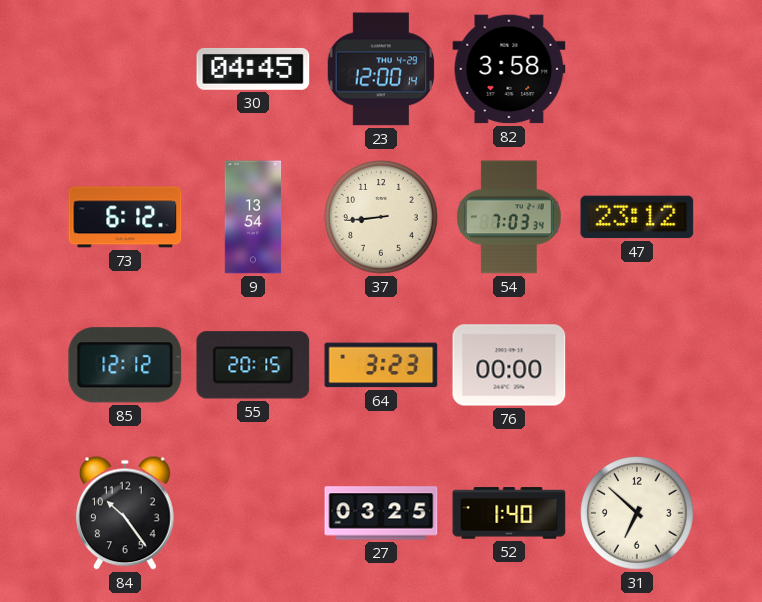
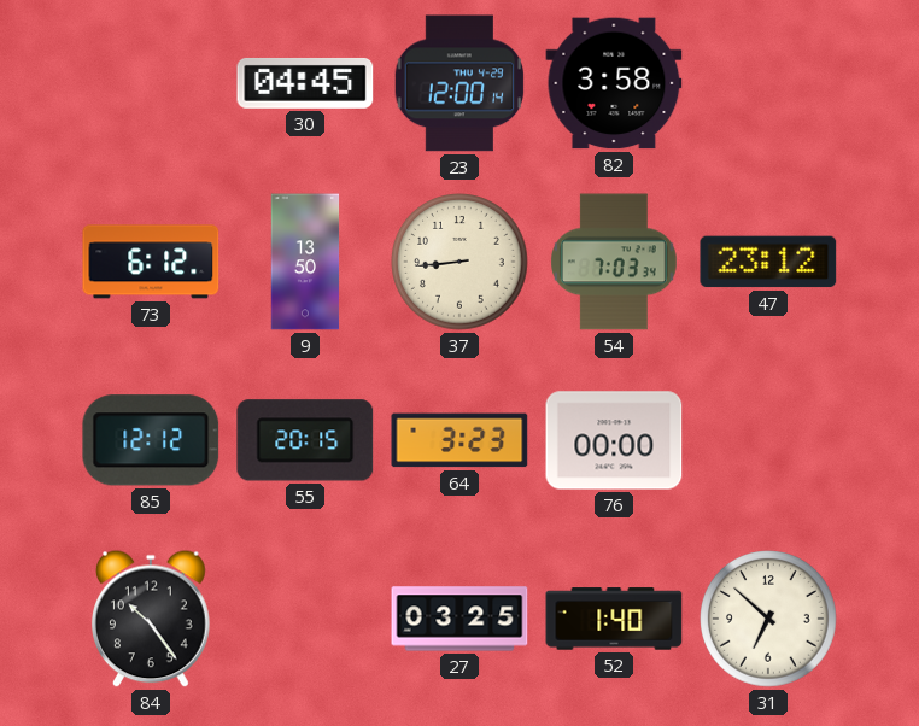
9: 13:54 -> 13:50
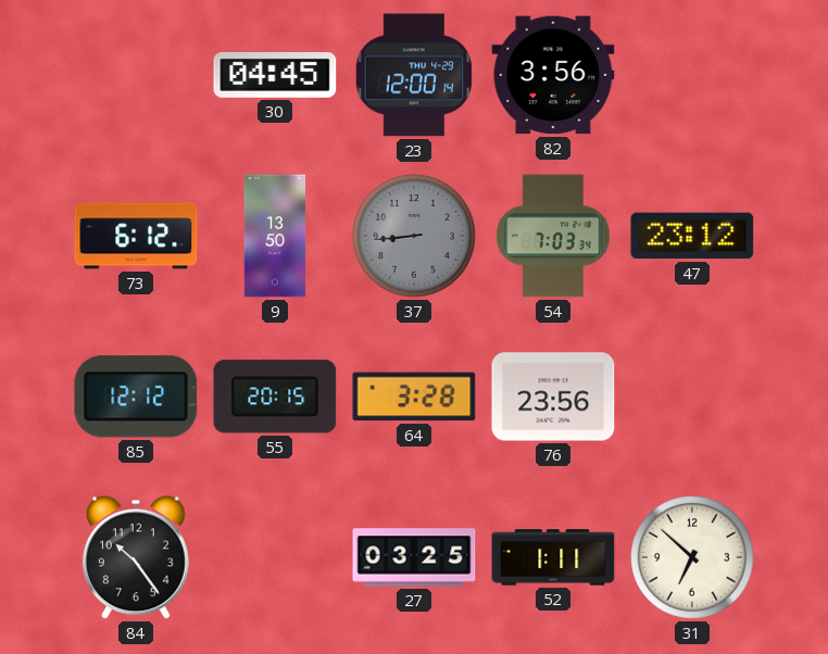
82: 3:58 -> 3:56
37 dial: cream -> grey
64: 3:23 -> 3:28
76: 00:00 -> 23:56
52: 1:40 -> 1:11
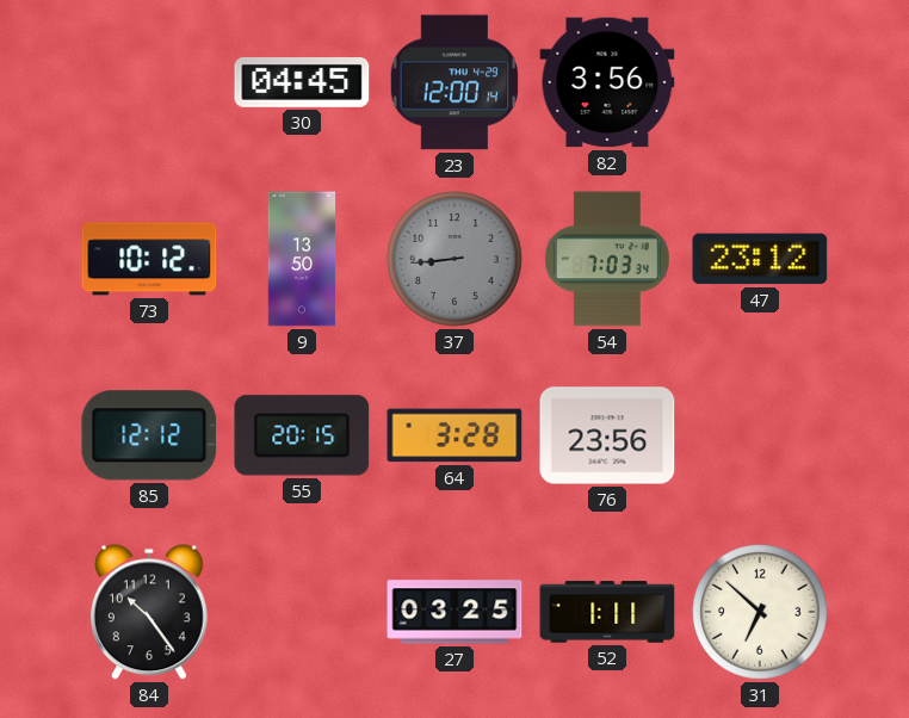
73: 6:12 -> 10:12
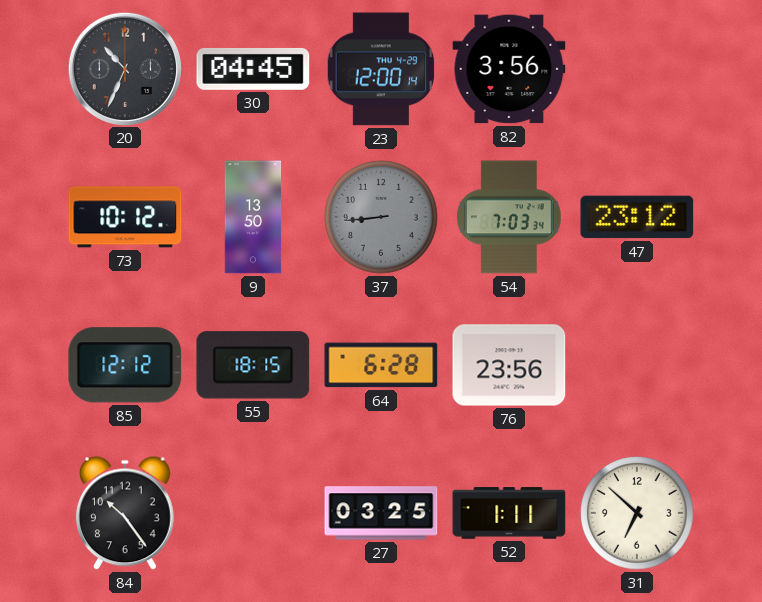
20: none -> 10:34
55: 20:15 -> 18:15
64: 3:28 -> 6:28
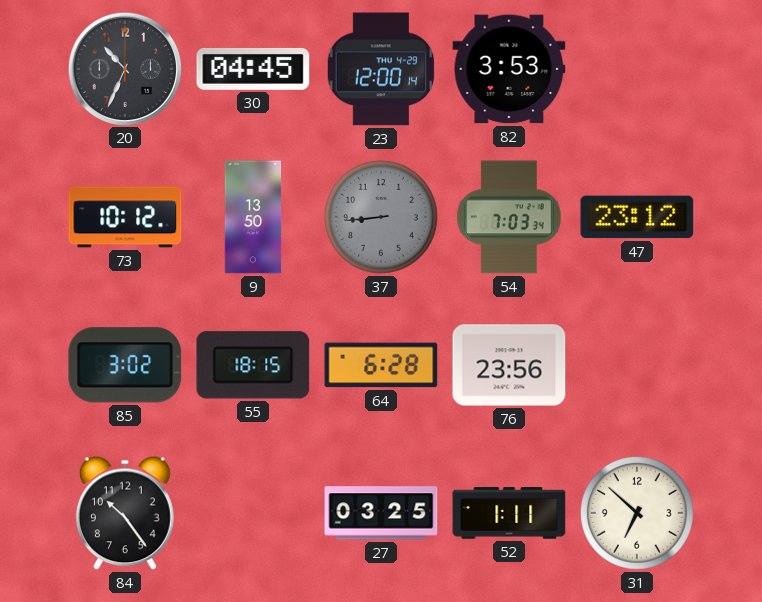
82: 3:56 -> 3:53
85: 12:12 -> 3:02
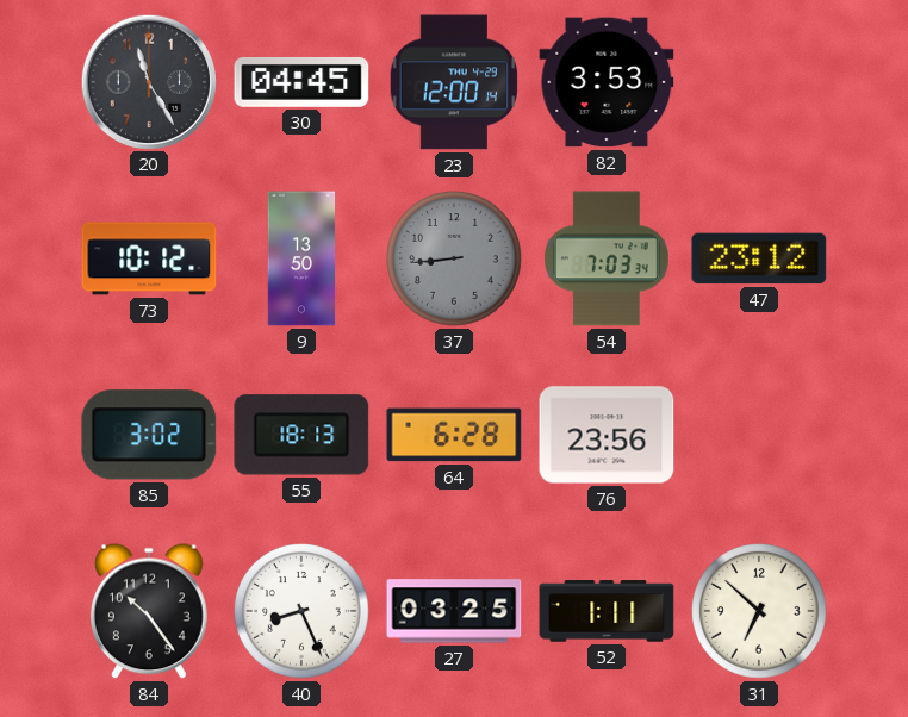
20: 10:34 -> 11:25
55: 18:15 -> 18:13
40: none -> 8:26
